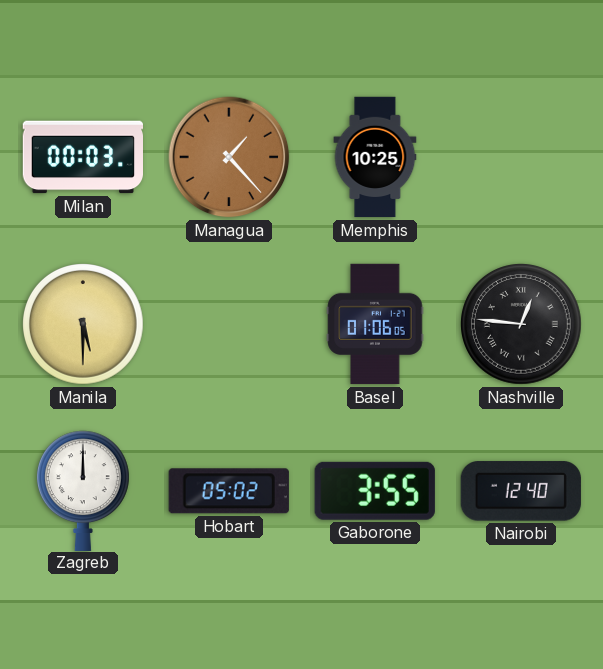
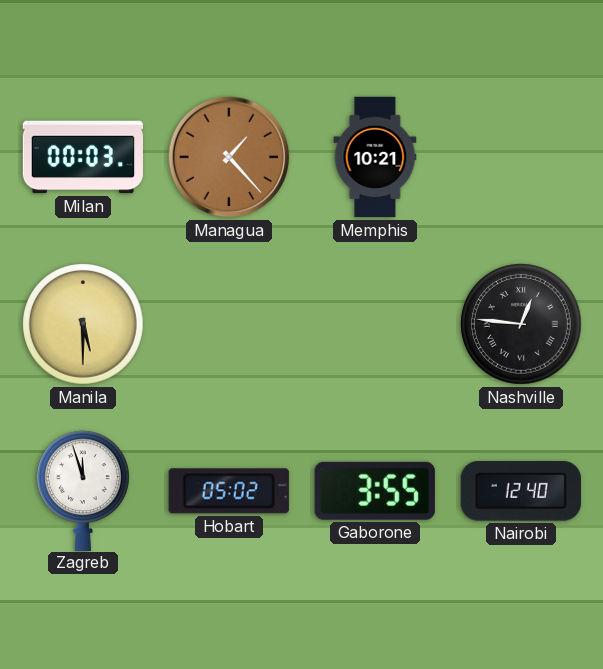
Memphis: 10:25 -> 10:21
Basel: 01:06 -> none
Zagreb: 12:00 -> 11:57
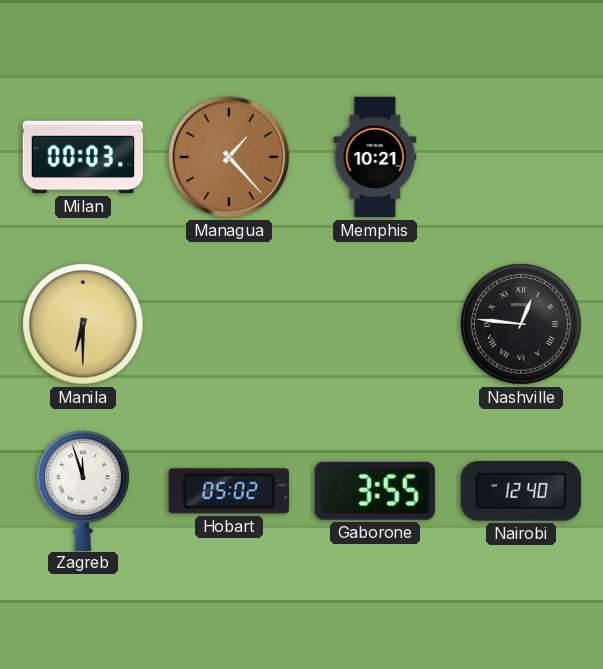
Manila: 5:30 -> 6:30
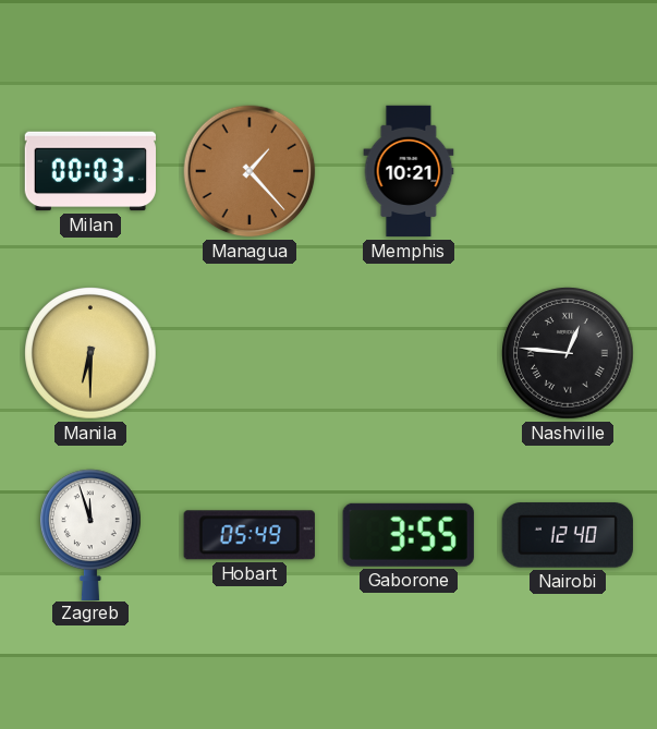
Hobart: 05:02 -> 05:49
